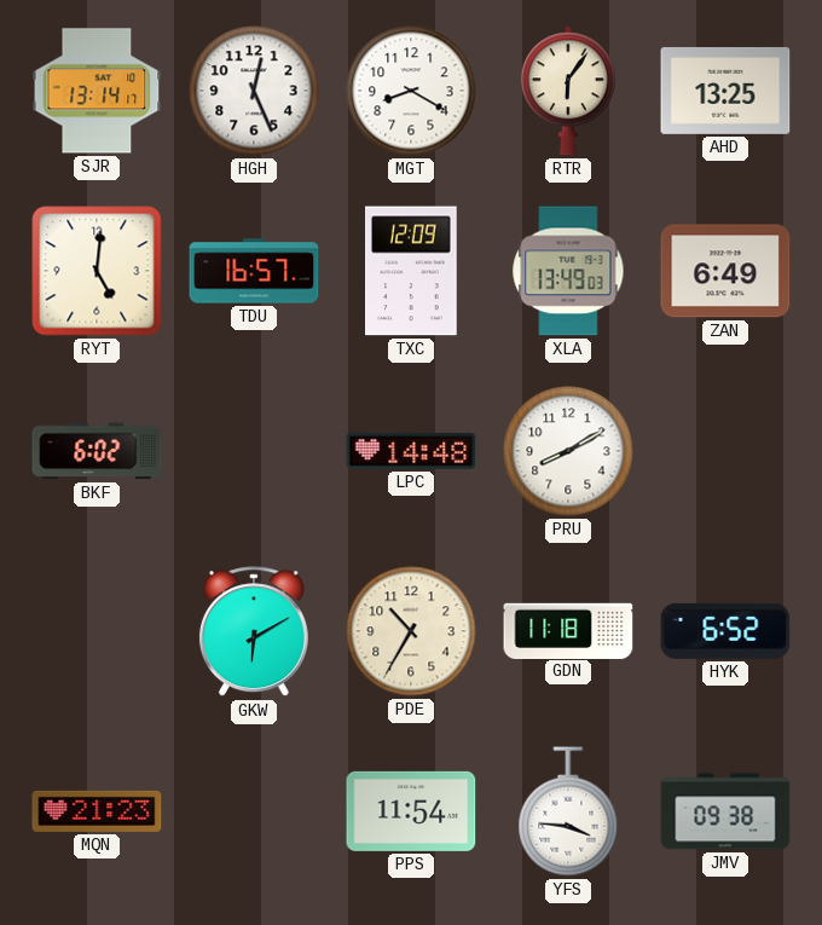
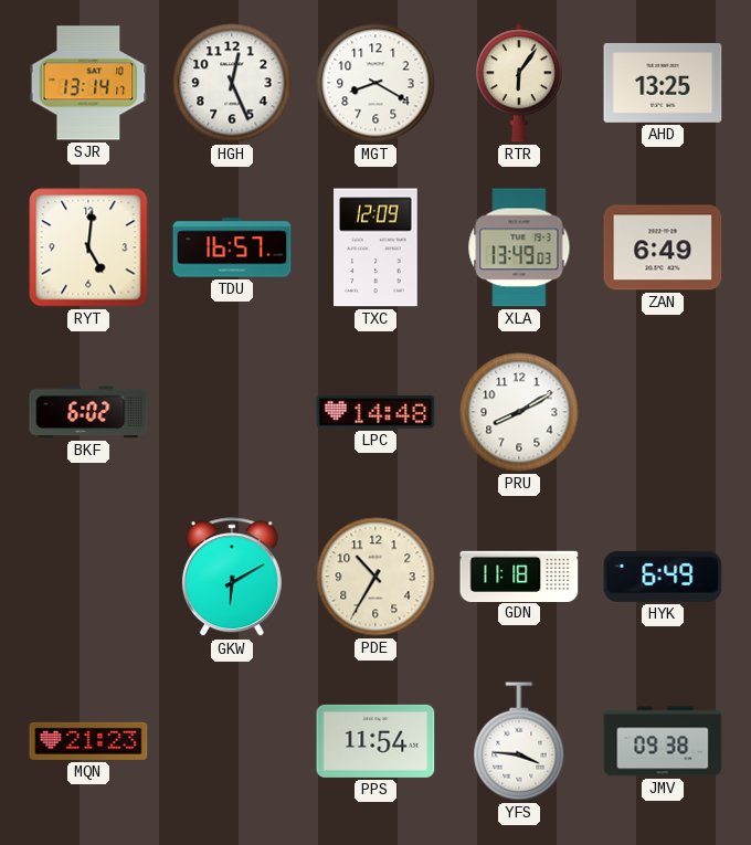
HYK: 6:52 -> 6:49
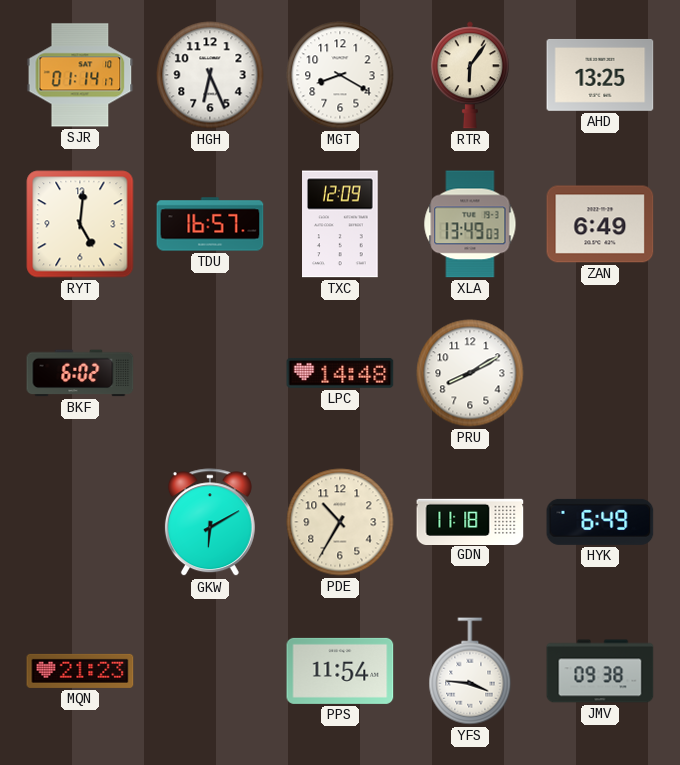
SJR: 13:14 -> 01:14
HGH: 12:26 -> 6:26
